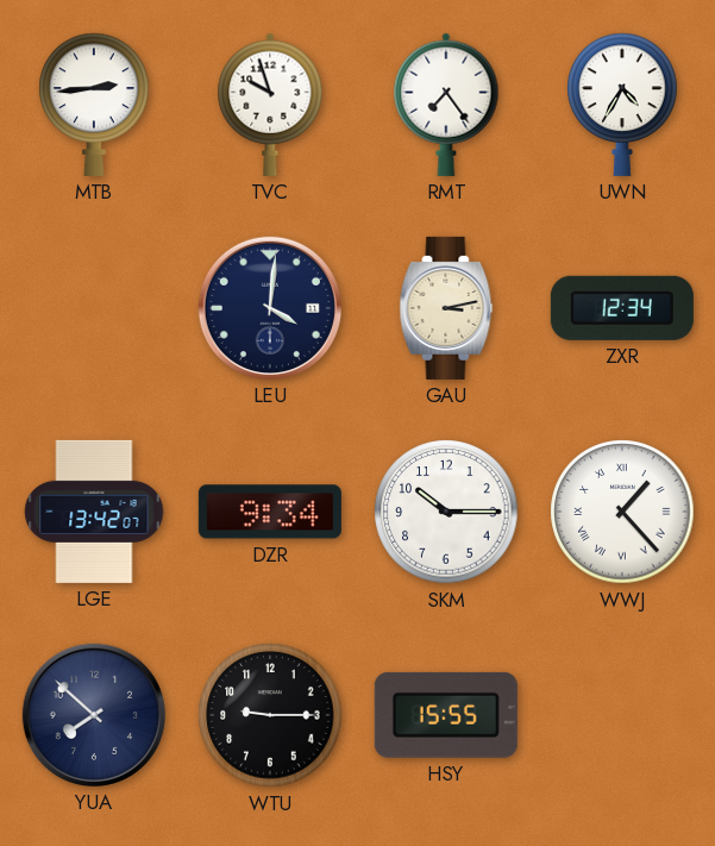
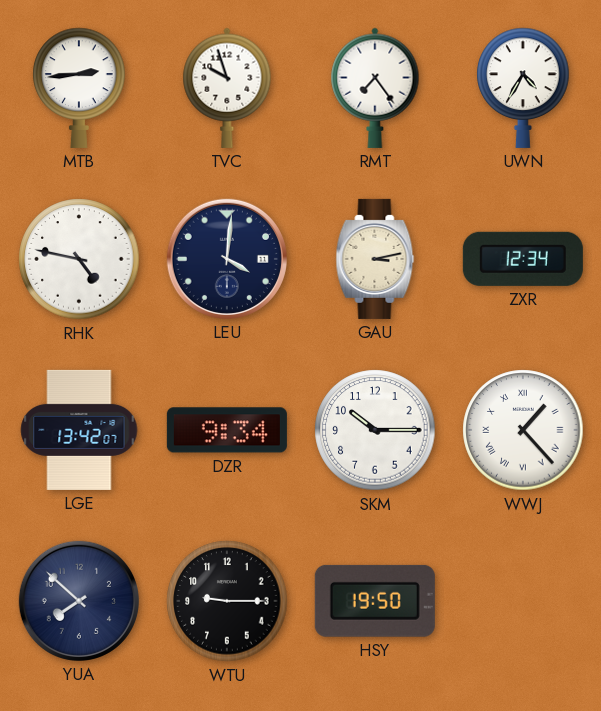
RHK: none -> 4:47
HSY: 15:55 -> 19:50
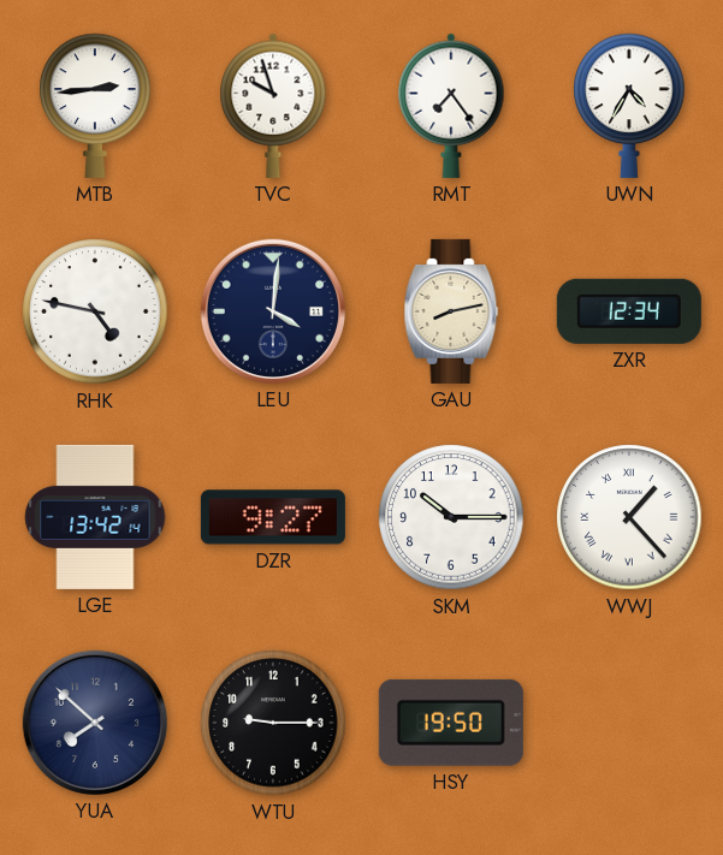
GAU: 3:13 -> 8:13
LGE: 13:42:07 -> 13:42:14
DZR: 9:34 -> 9:27
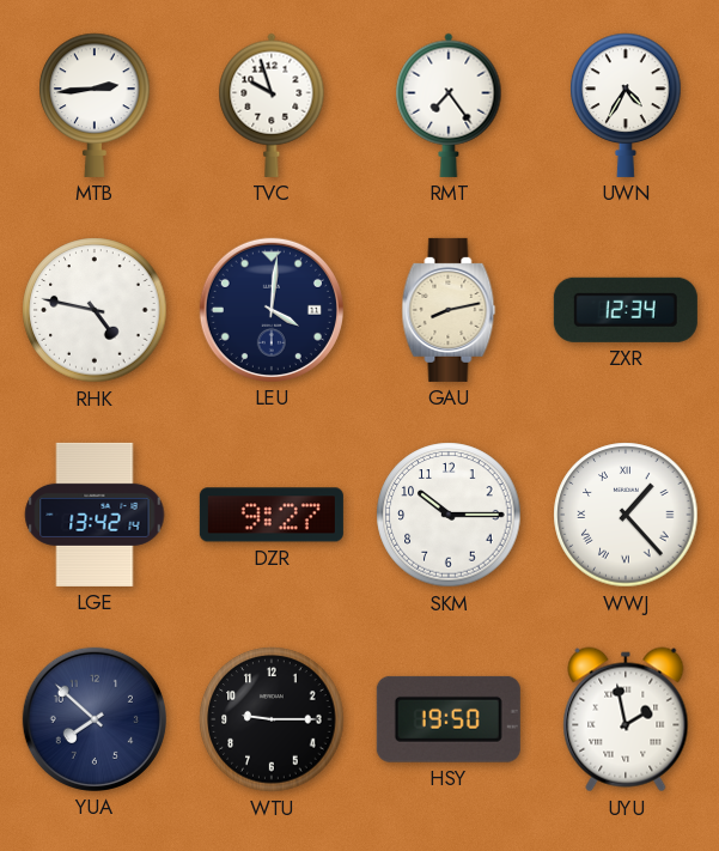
UYU: none -> 1:58
